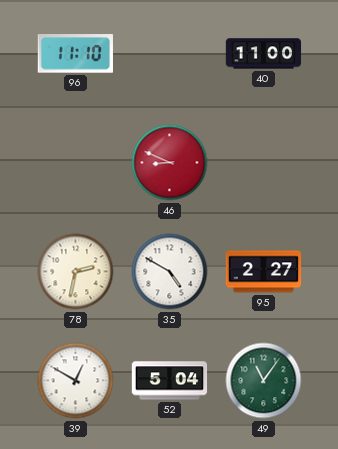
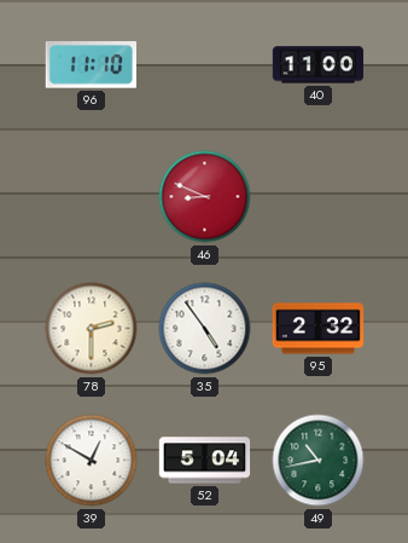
78: 2:32 -> 2:30
35: 4:50 -> 4:54
95: 2:27 -> 2:32
49: 11:06 -> 10:43
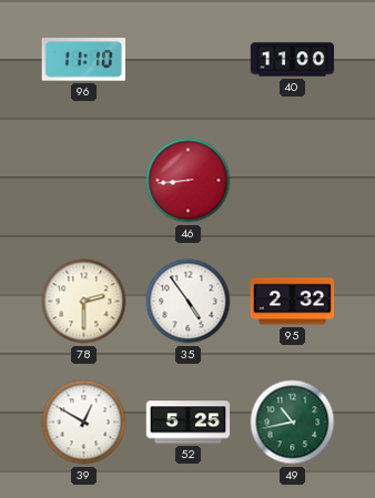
46: 8:49 -> 8:44
52: 5:04 -> 5:25
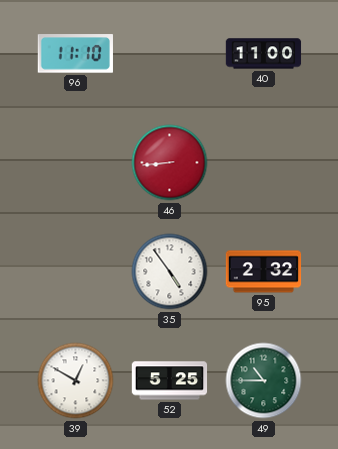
78: 2:30 -> none
49: 10:43 -> 10:45
